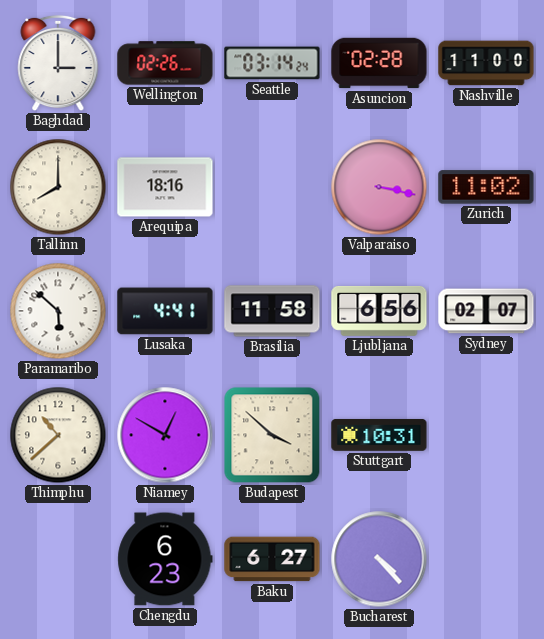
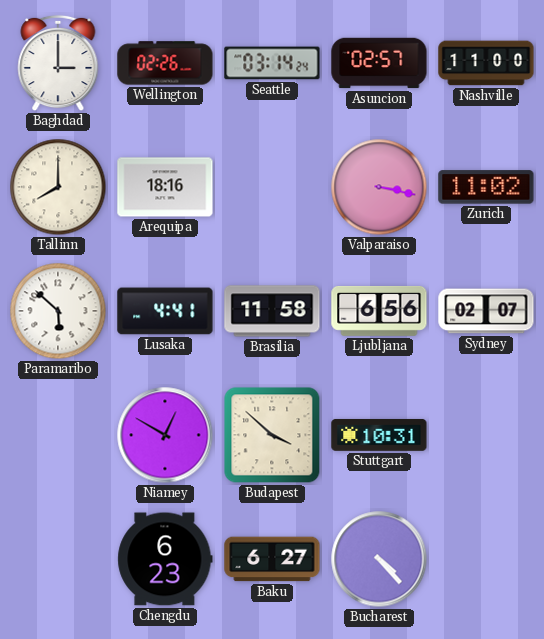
Asuncion: 02:28 -> 02:57
Thimphu: 10:38 -> none
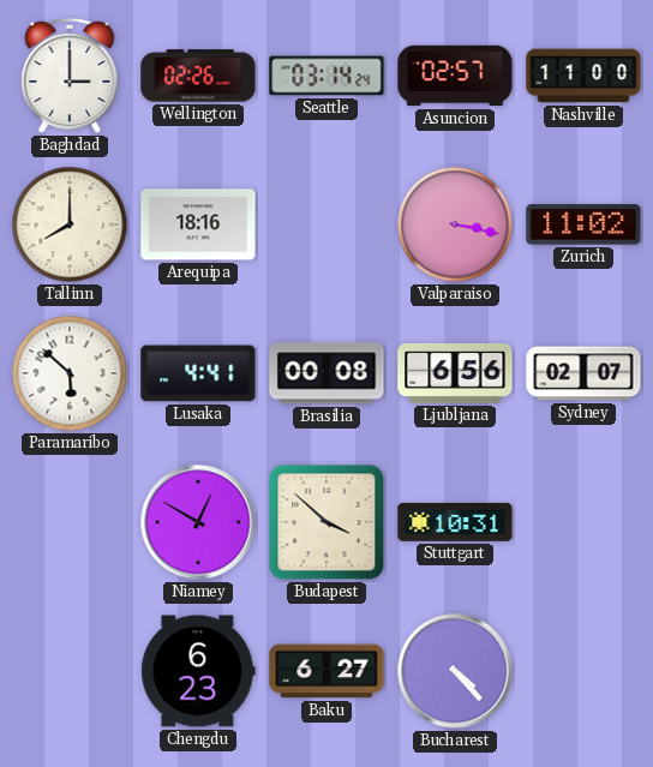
Brasilia: 11:58 -> 00:08
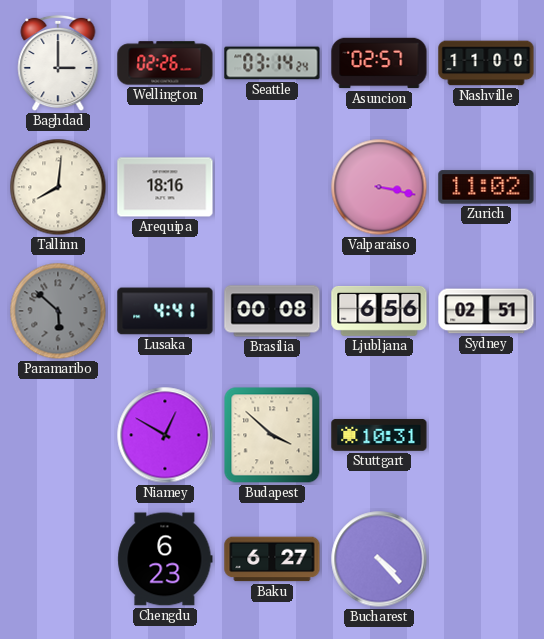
Tallinn: 8:00 -> 8:01
Paramaribo dial: white -> grey
Sydney: 02:07 -> 02:51
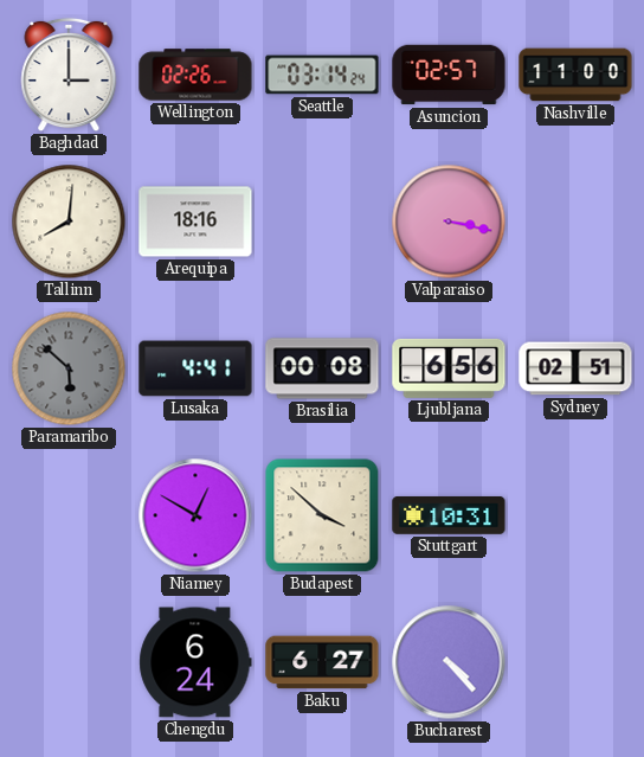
Zurich: 11:02 -> none
Chengdu: 6:23 -> 6:24
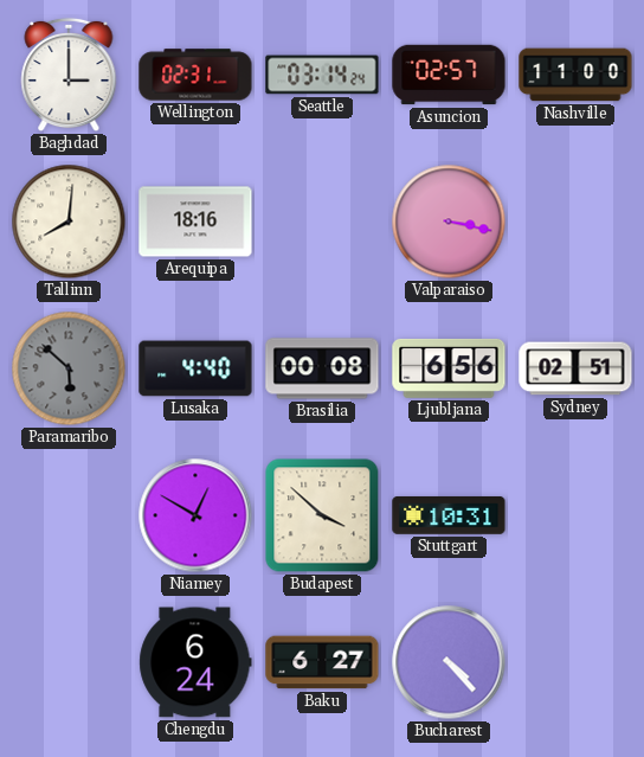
Wellington: 02:26 -> 02:31
Lusaka: 4:41 -> 4:40
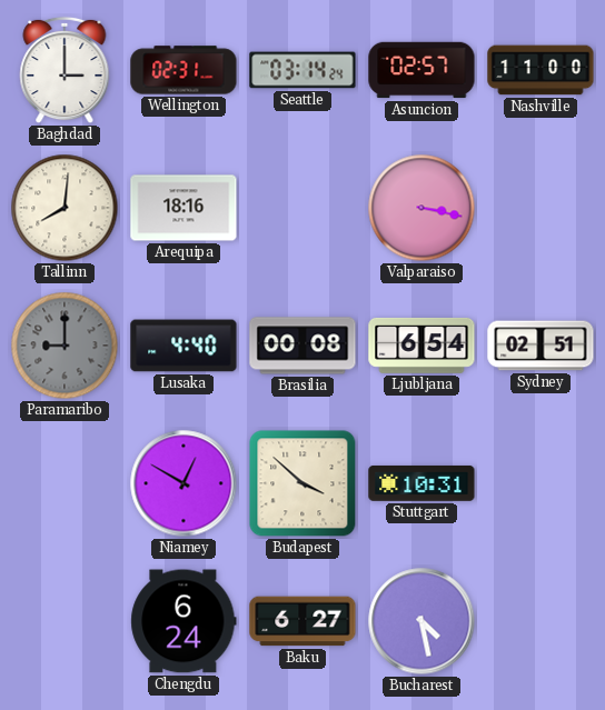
Paramaribo: 5:52 -> 9:00
Ljubljana: 6:56 -> 6:54
Bucharest: 4:23 -> 4:28
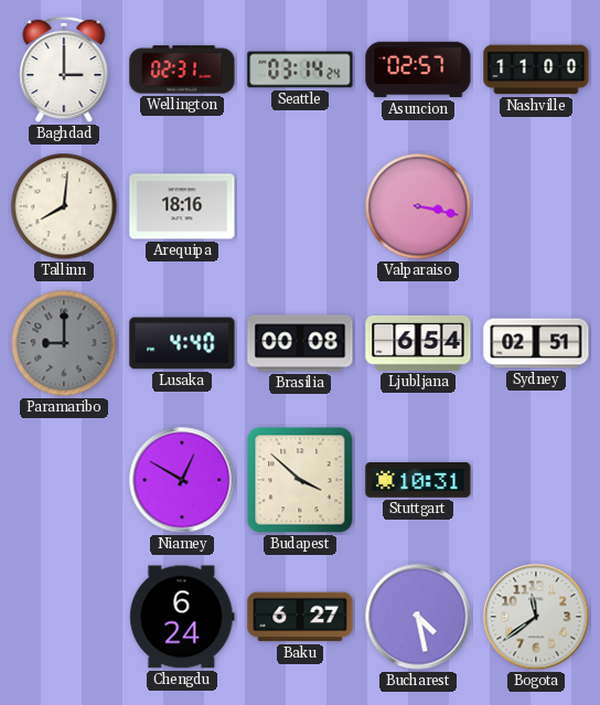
Bogota: none -> 11:39
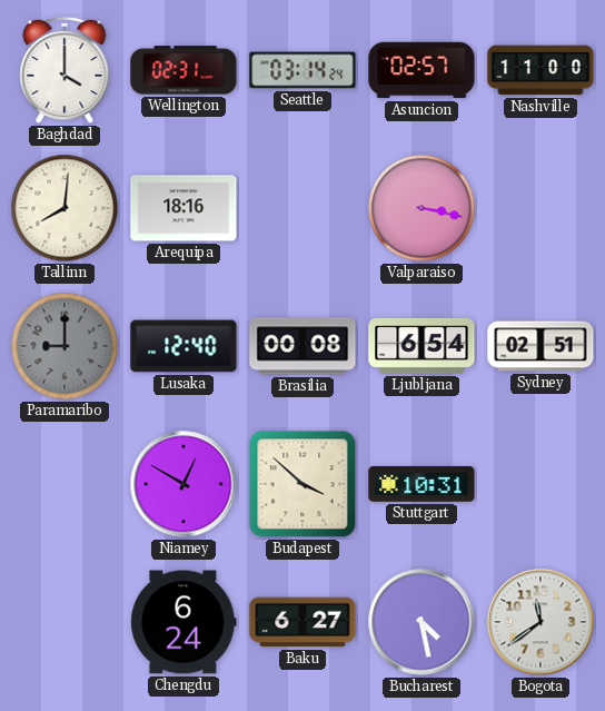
Baghdad: 3:00 -> 4:00
Lusaka: 4:40 -> 12:40
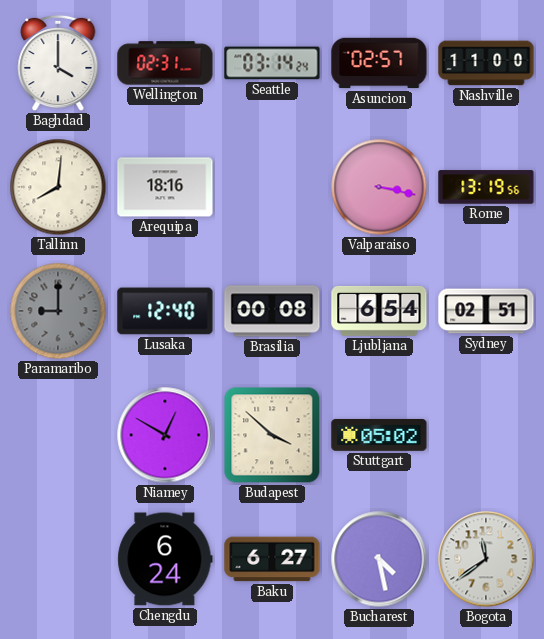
Rome: none -> 13:19
Stuttgart: 10:31 -> 05:02
